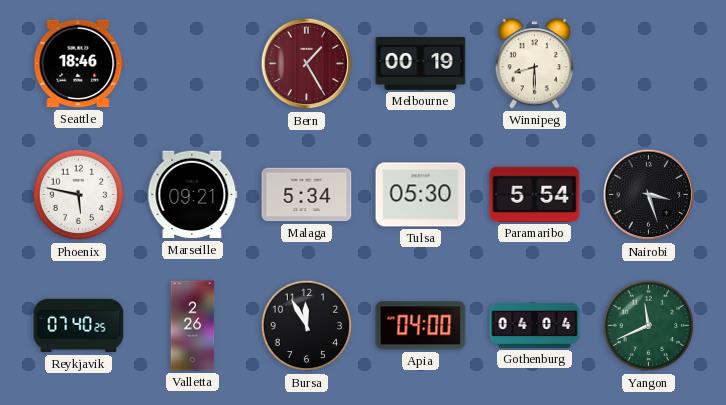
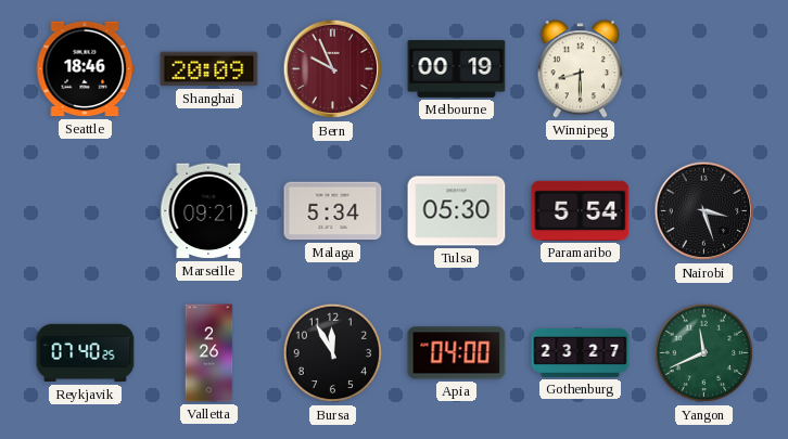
Shanghai: none -> 20:09
Bern: 1:25 -> 9:56
Phoenix: 5:47 -> none
Gothenburg: 04:04 -> 23:27
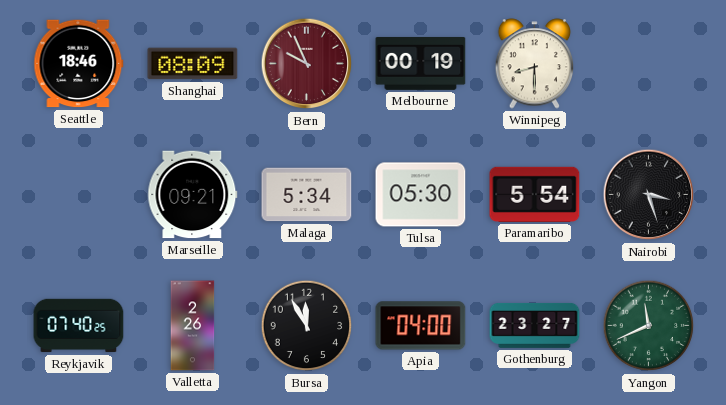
Shanghai: 20:09 -> 08:09
